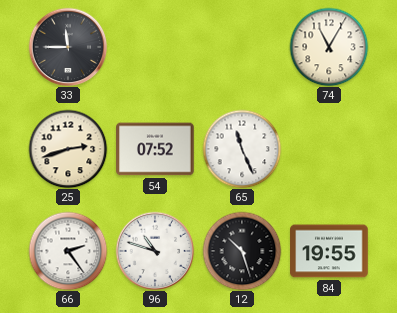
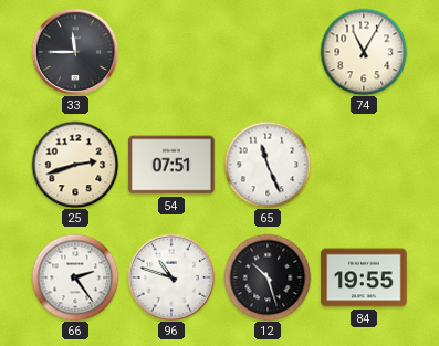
54: 07:52 -> 07:51
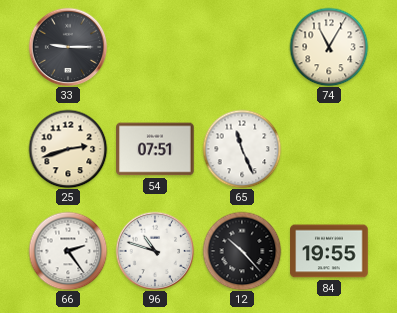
33: 11:45 -> 9:15
12: 10:27 -> 10:23
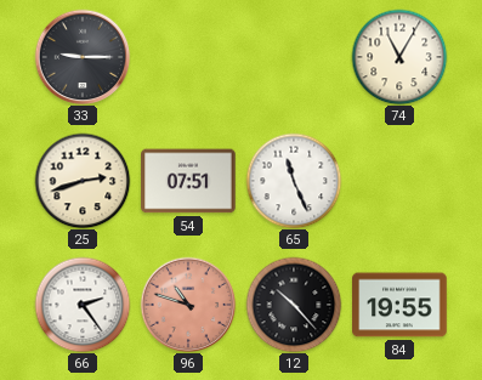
96 dial: white -> salmon
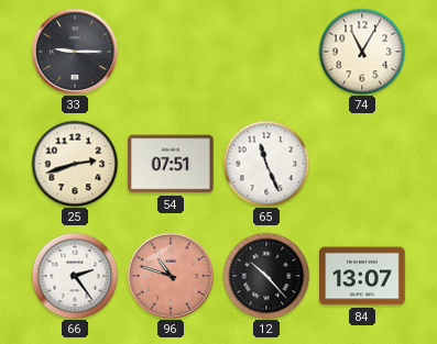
84: 19:55 -> 13:07
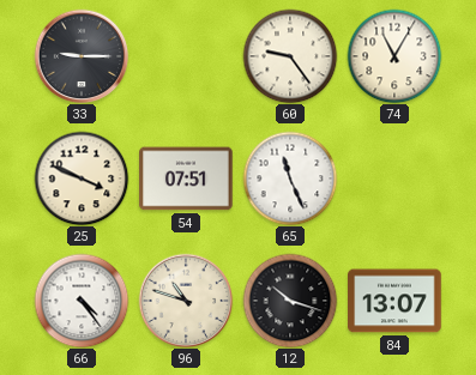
60: none -> 9:24
25: 2:42 -> 3:49
66: 2:24 -> 4:24
96 dial: salmon -> cream
12: 10:23 -> 10:18
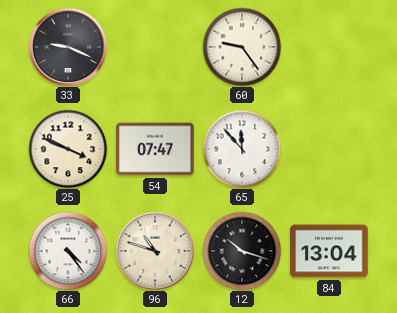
33: 9:15 -> 9:19
74: 11:05 -> none
54: 07:51 -> 07:47
65: 11:26 -> 11:53
84: 13:07 -> 13:04
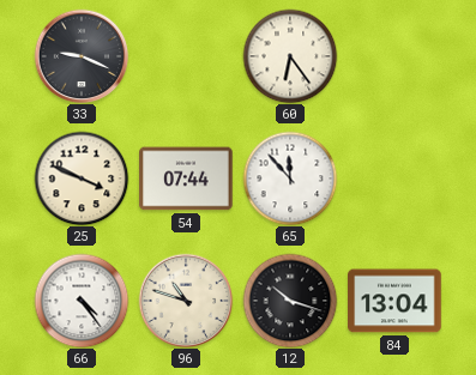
60: 9:24 -> 6:24
54: 07:47 -> 07:44
